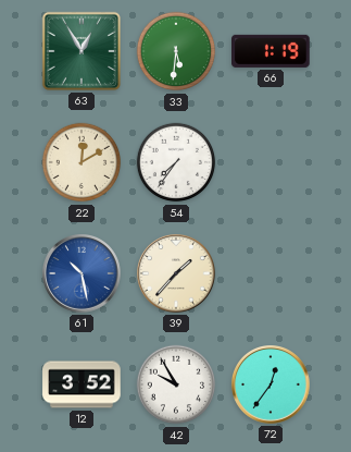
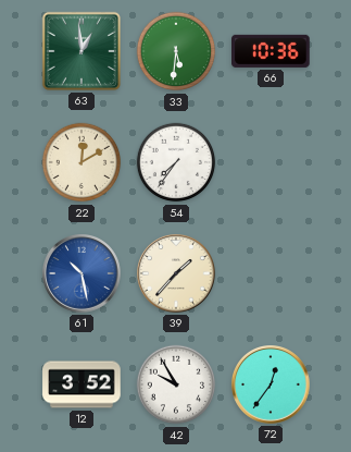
63: 12:55 -> 12:59
66: 1:19 -> 10:36
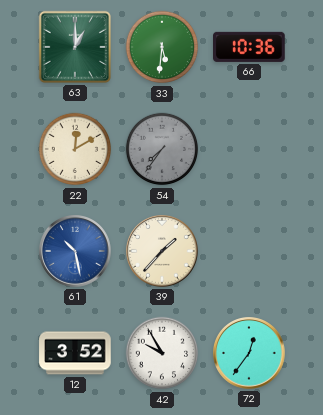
63: 12:59 -> 1:00
54 dial: white -> grey
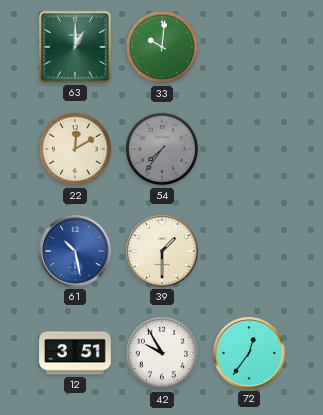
33: 5:31 -> 10:01
66: 10:36 -> none
39: 1:37 -> 1:30
12: 3:52 -> 3:51
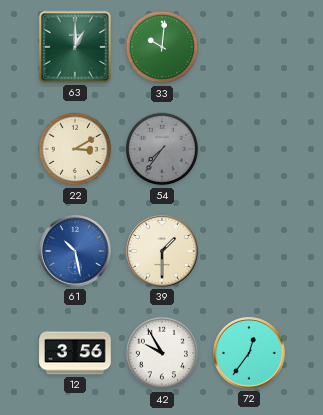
22: 12:10 -> 3:10
12: 3:51 -> 3:56
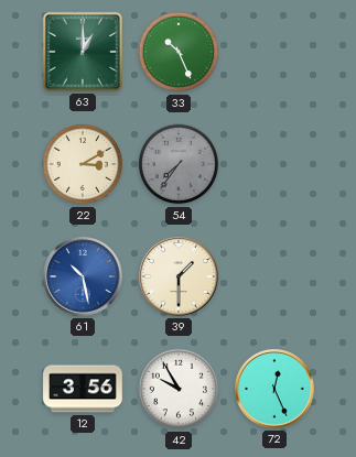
33: 10:01 -> 10:26
72: 12:36 -> 12:26
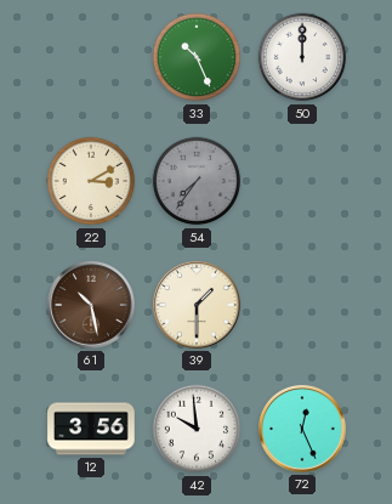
63: 1:00 -> none
50: none -> 12:00
61 dial: blue -> brown
42: 9:55 -> 9:59
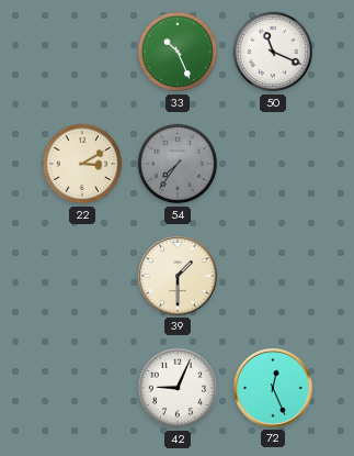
50: 12:00 -> 11:19
61: 10:28 -> none
12: 3:56 -> none
42: 9:59 -> 9:04
